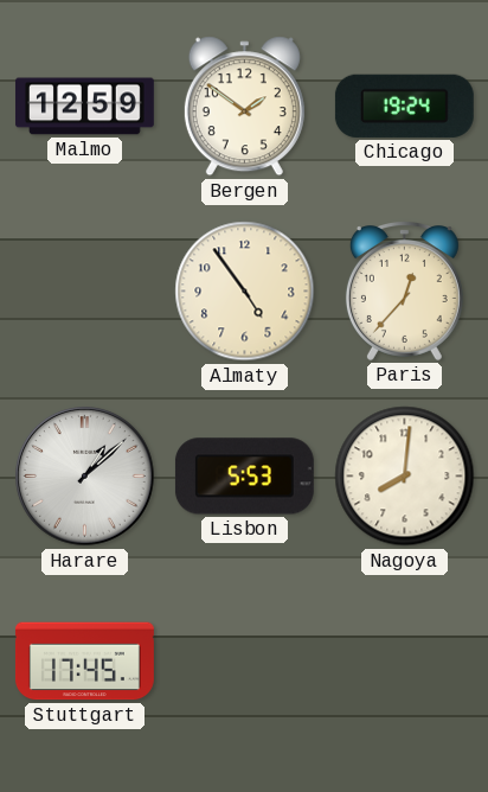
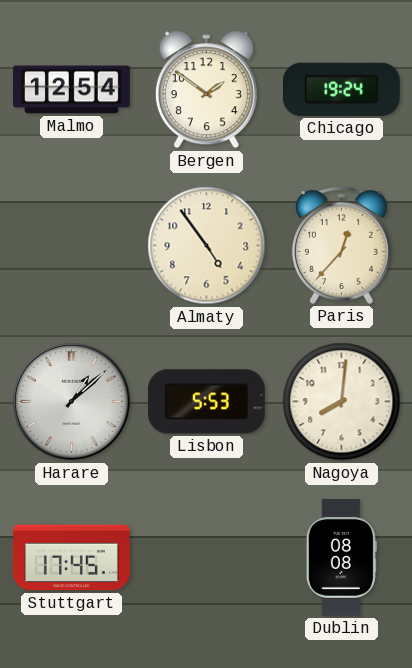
Malmo: 12:59 -> 12:54
Dublin: none -> 08:08
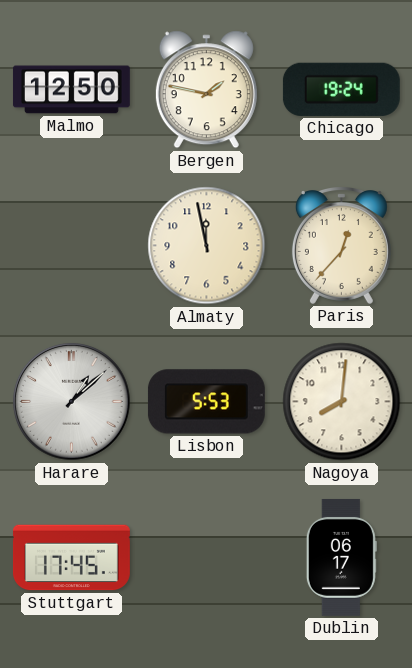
Malmo: 12:54 -> 12:50
Bergen: 1:51 -> 1:47
Almaty: 4:54 -> 11:58
Dublin: 08:08 -> 06:17
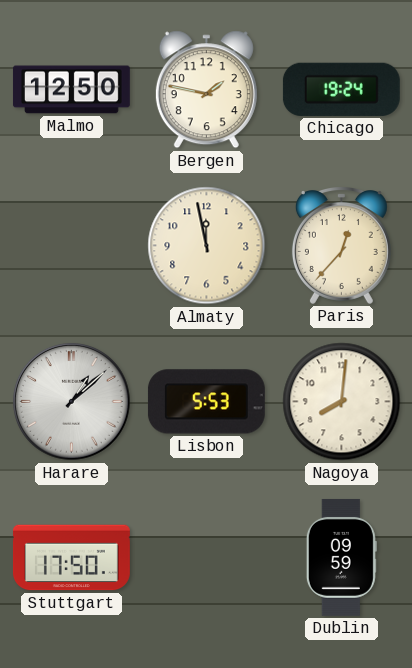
Stuttgart: 17:45 -> 17:50
Dublin: 06:17 -> 09:59
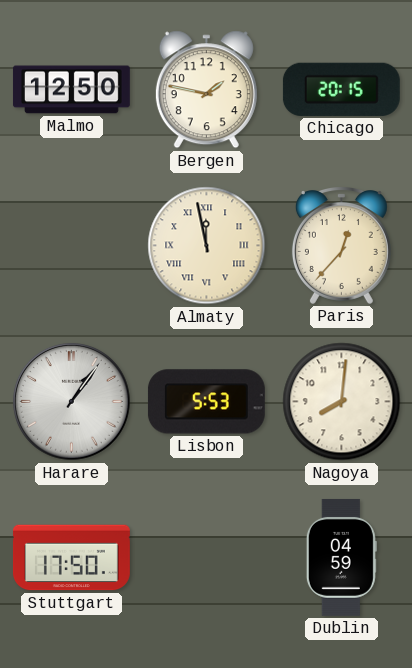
Chicago: 19:24 -> 20:15
Almaty numerals: Arabic -> Roman
Harare: 1:08 -> 1:06
Dublin: 09:59 -> 04:59
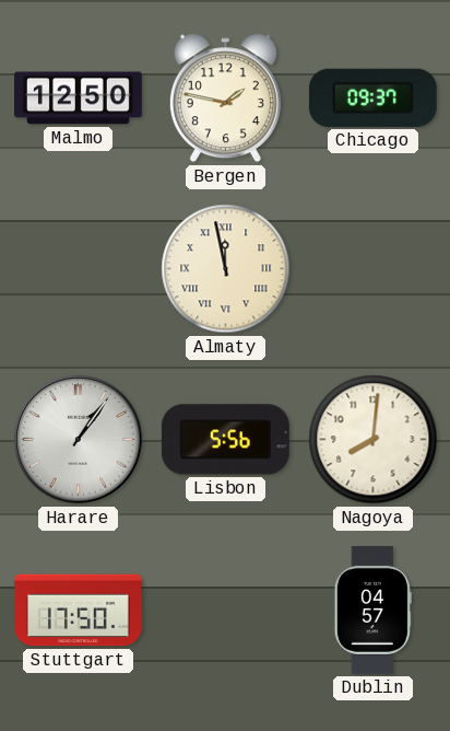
Chicago: 20:15 -> 09:37
Paris: 12:37 -> none
Lisbon: 5:53 -> 5:56
Dublin: 04:59 -> 04:57
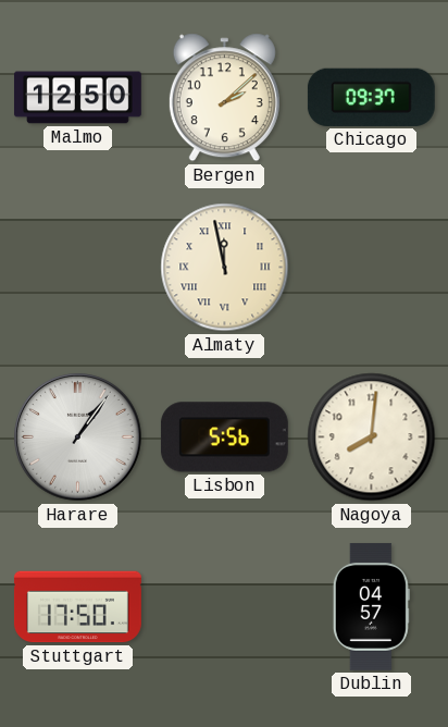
Bergen: 1:47 -> 2:08
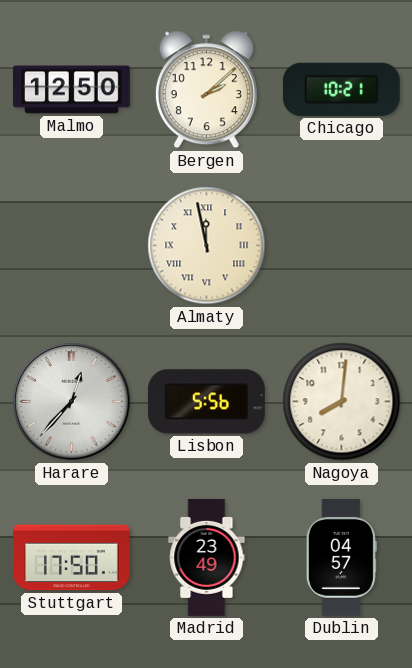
Chicago: 09:37 -> 10:21
Harare: 1:06 -> 12:37
Madrid: none -> 23:49
